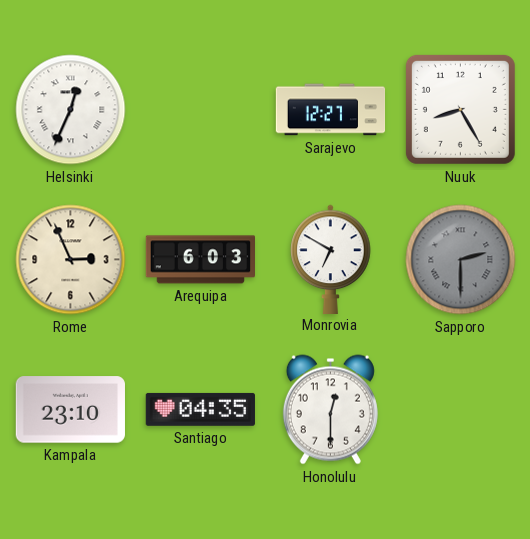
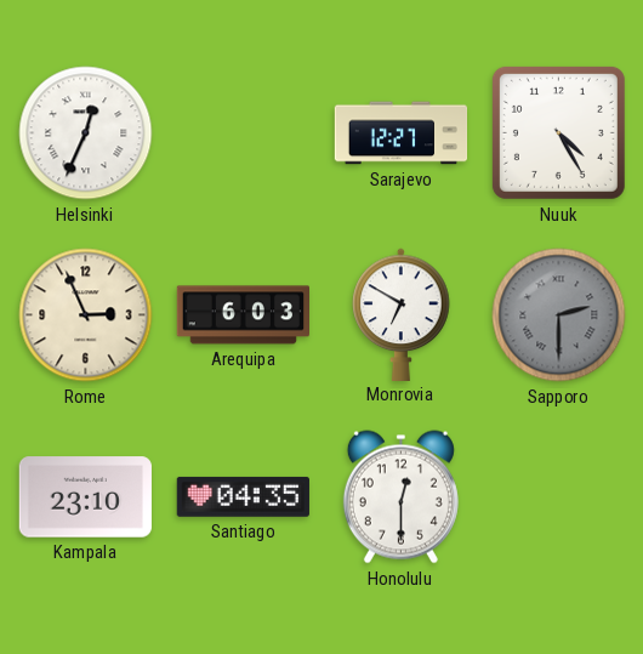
Nuuk: 8:25 -> 4:25
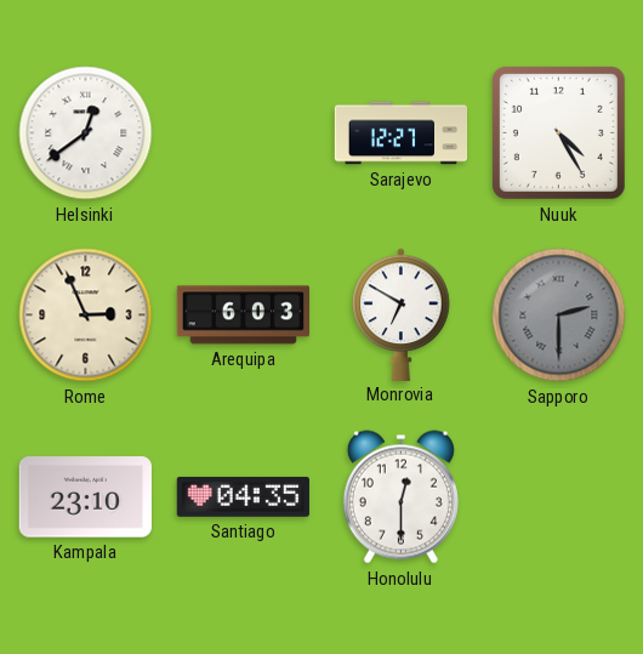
Helsinki: 12:34 -> 12:39
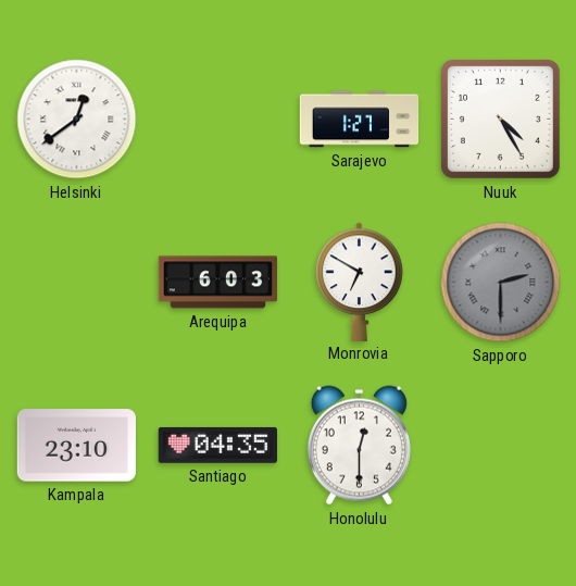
Sarajevo: 12:27 -> 1:27
Rome: 2:56 -> none
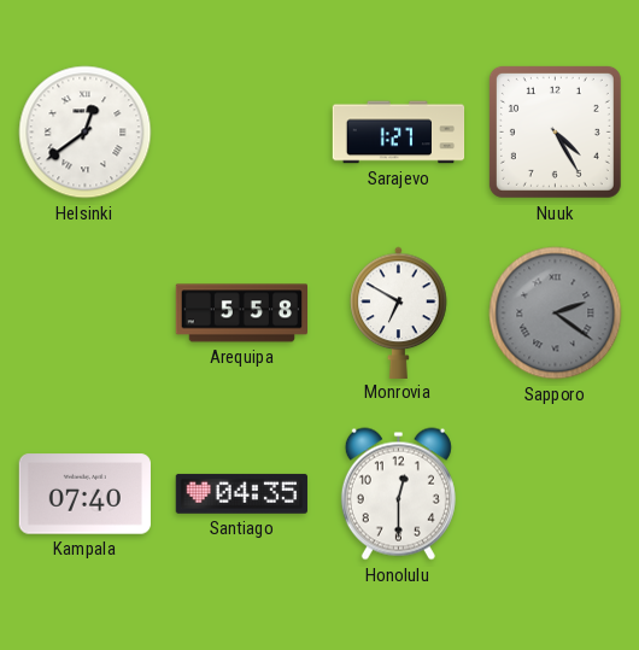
Arequipa: 6:03 -> 5:58
Sapporo: 2:30 -> 2:21
Kampala: 23:10 -> 07:40
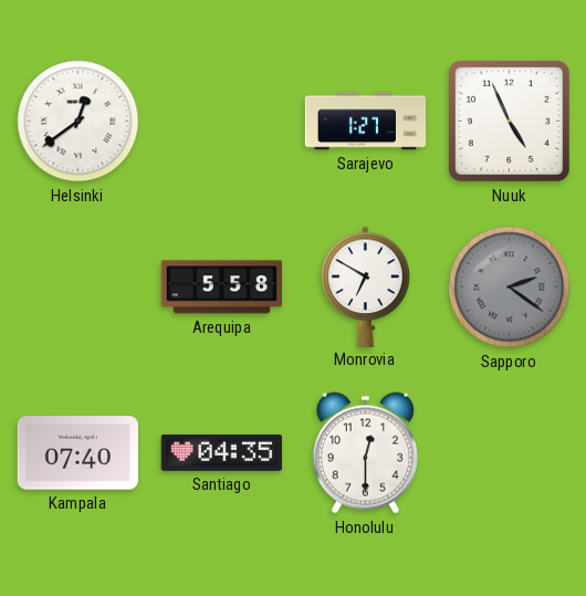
Nuuk: 4:25 -> 4:56
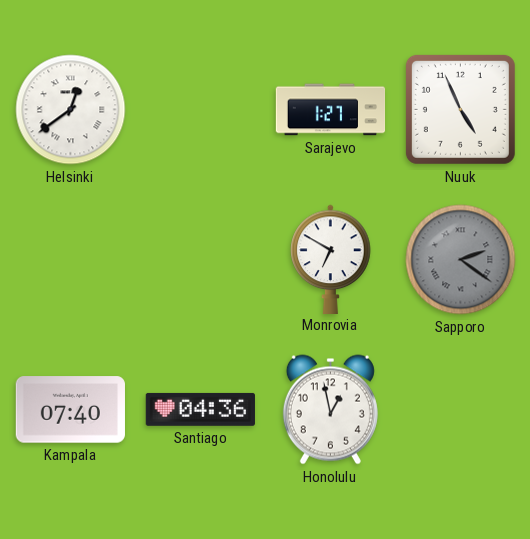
Arequipa: 5:58 -> none
Santiago: 04:35 -> 04:36
Honolulu: 12:30 -> 12:58
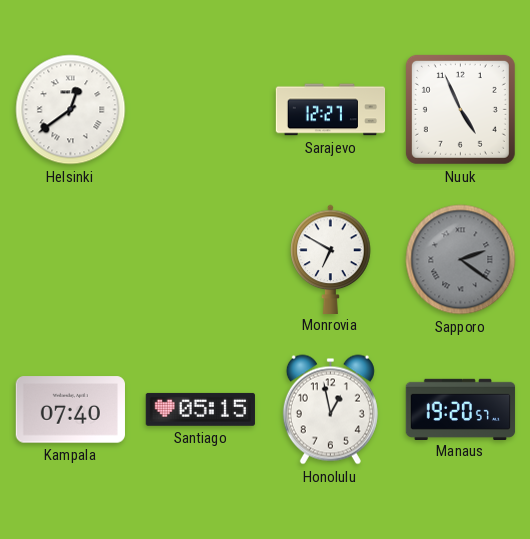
Sarajevo: 1:27 -> 12:27
Santiago: 04:36 -> 05:15
Manaus: none -> 19:20
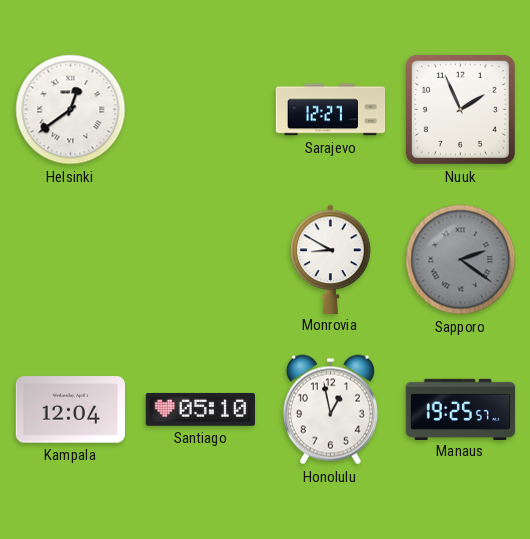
Nuuk: 4:56 -> 1:56
Monrovia: 6:50 -> 8:50
Kampala: 07:40 -> 12:04
Santiago: 05:15 -> 05:10
Manaus: 19:20 -> 19:25
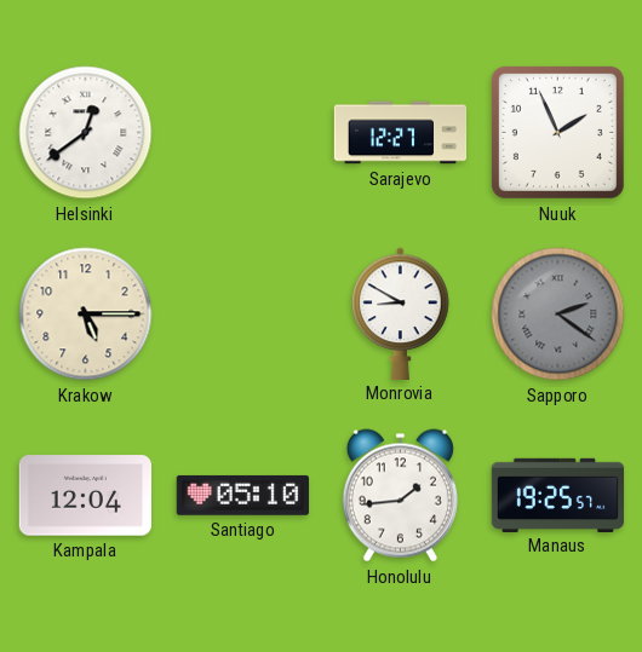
Krakow: none -> 5:15
Honolulu: 12:58 -> 1:44
